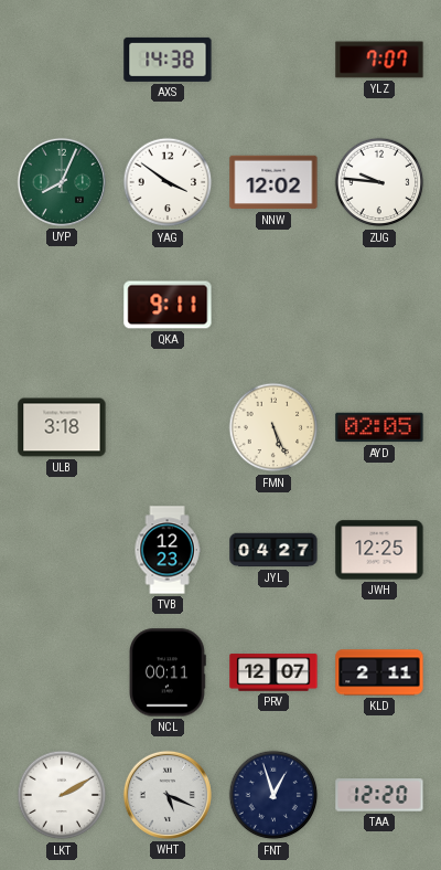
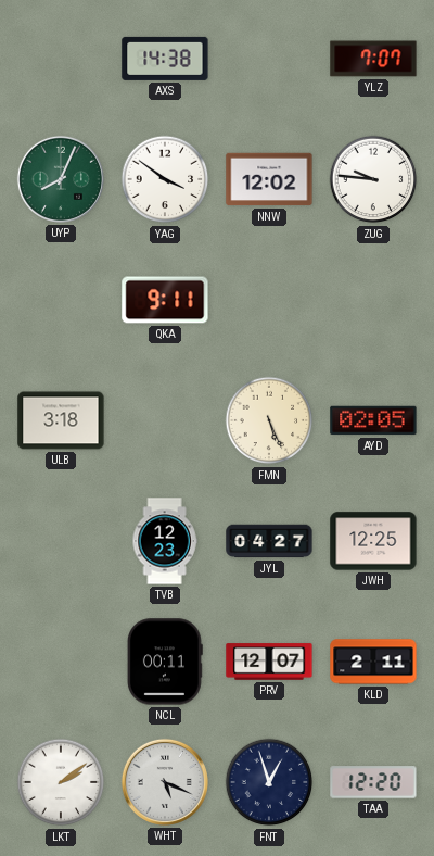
LKT: 2:10 -> 2:09
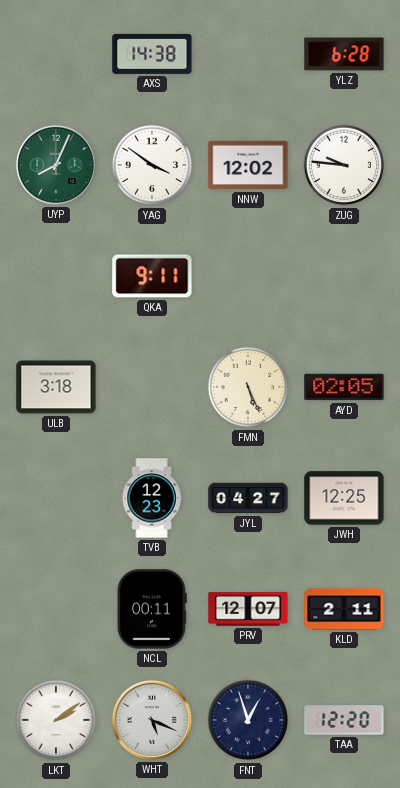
YLZ: 7:07 -> 6:28
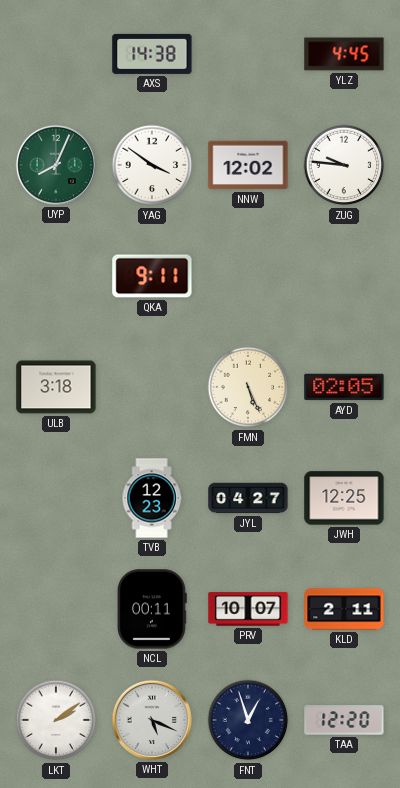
YLZ: 6:28 -> 4:45
PRV: 12:07 -> 10:07
